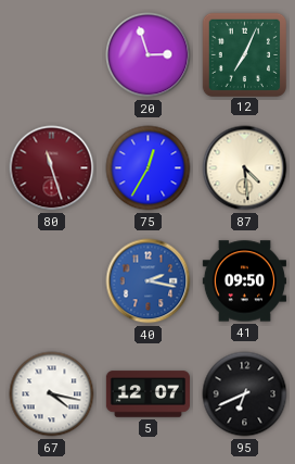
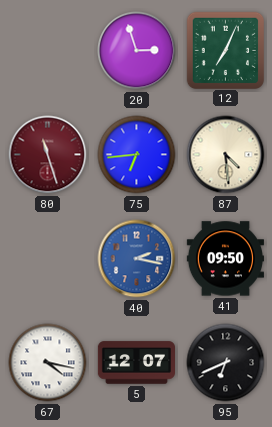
75: 12:35 -> 6:44
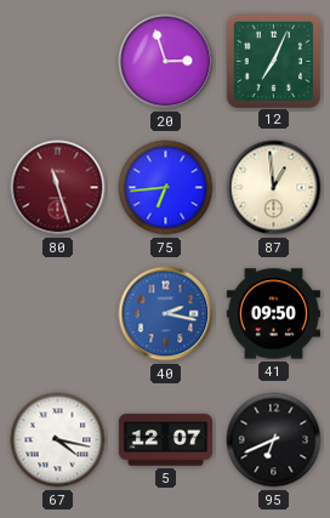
87: 4:29 -> 12:59
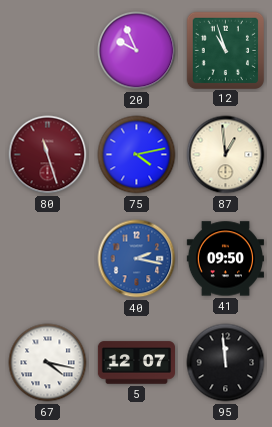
20: 2:57 -> 9:56
12: 7:04 -> 10:57
75: 6:44 -> 4:13
95: 6:41 -> 11:59
